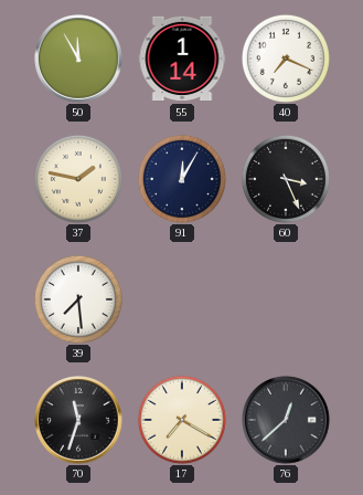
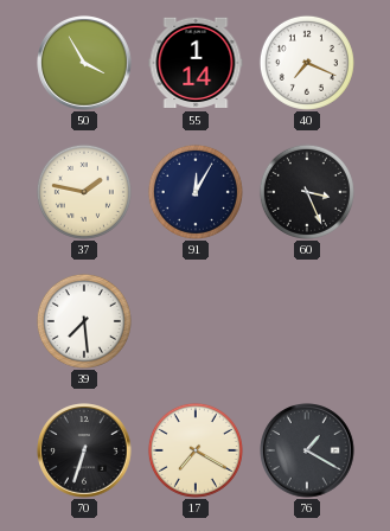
50: 11:55 -> 3:55
70: 11:33 -> 6:33
76: 12:38 -> 1:20
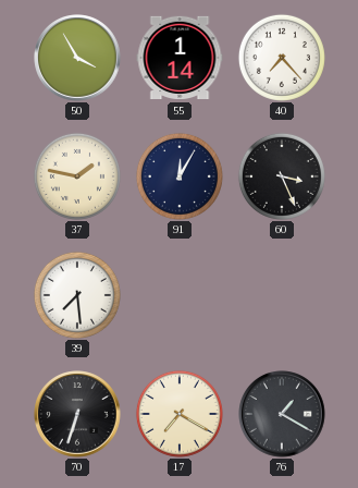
40: 7:19 -> 7:23
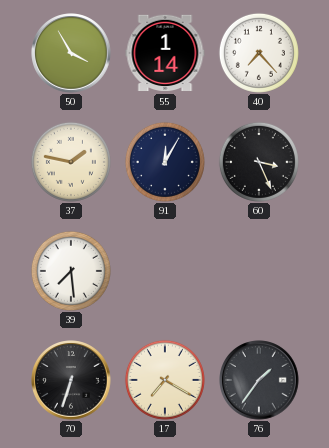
76: 1:20 -> 1:36
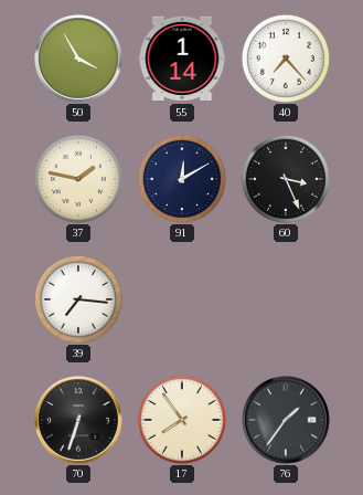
91: 12:05 -> 12:10
39: 7:29 -> 7:16
17: 7:20 -> 7:54
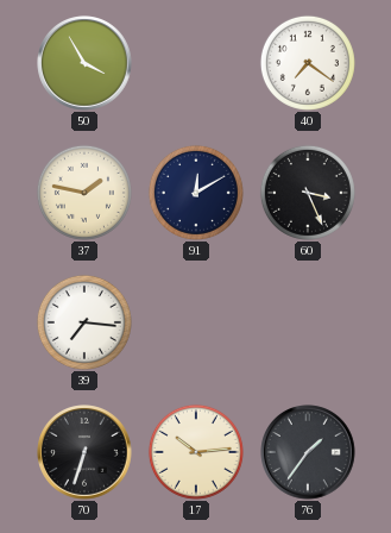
55: 1:14 -> none
40: 7:23 -> 7:21
17: 7:54 -> 10:14
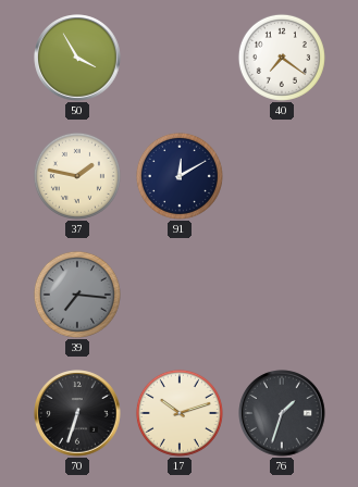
60: 3:26 -> none
39 dial: white -> grey
17: 10:14 -> 10:12
76: 1:36 -> 1:33
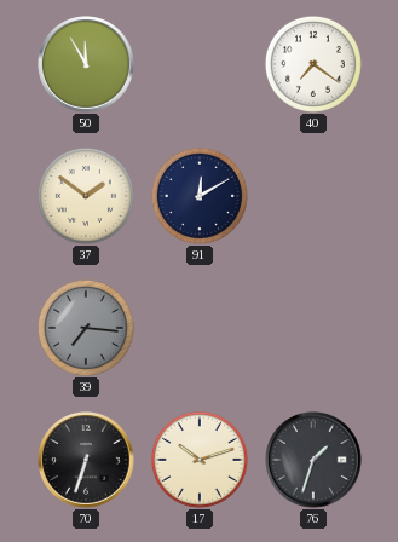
50: 3:55 -> 11:55
37: 1:47 -> 1:51
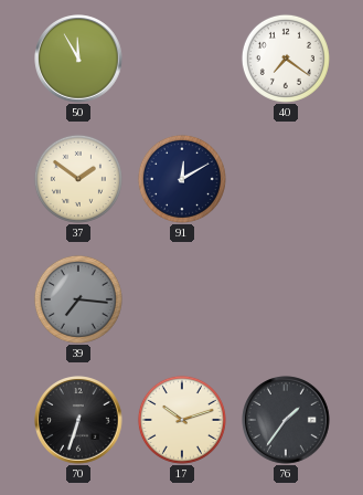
76: 1:33 -> 1:36
